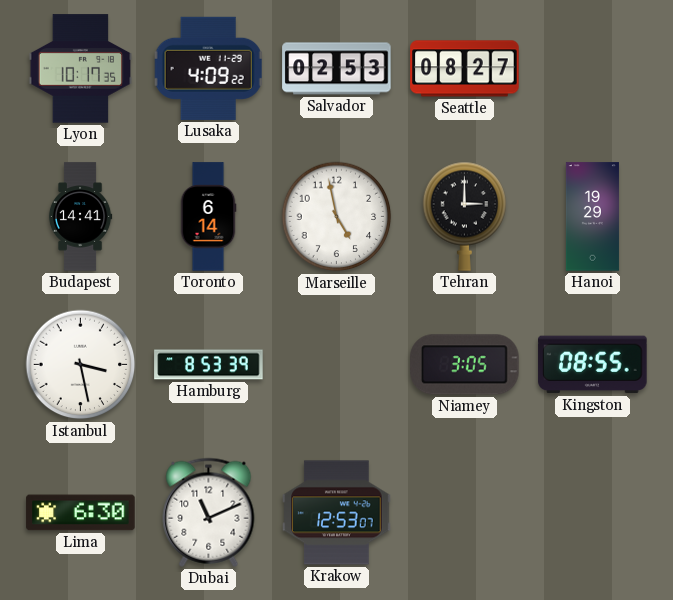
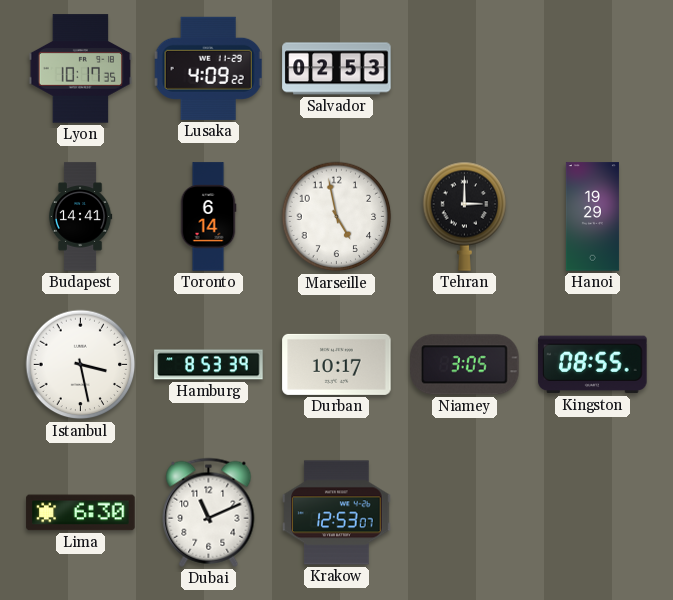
Seattle: 08:27 -> none
Durban: none -> 10:17
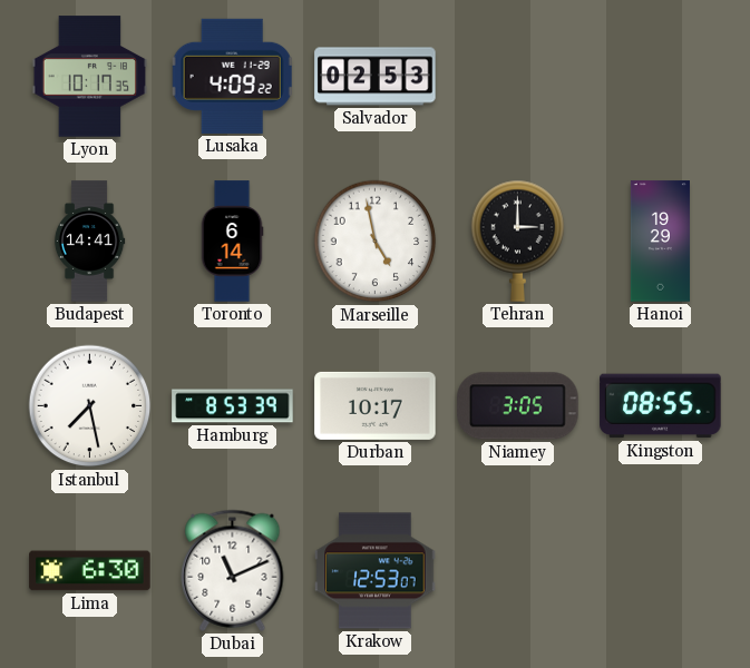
Istanbul: 3:28 -> 7:28
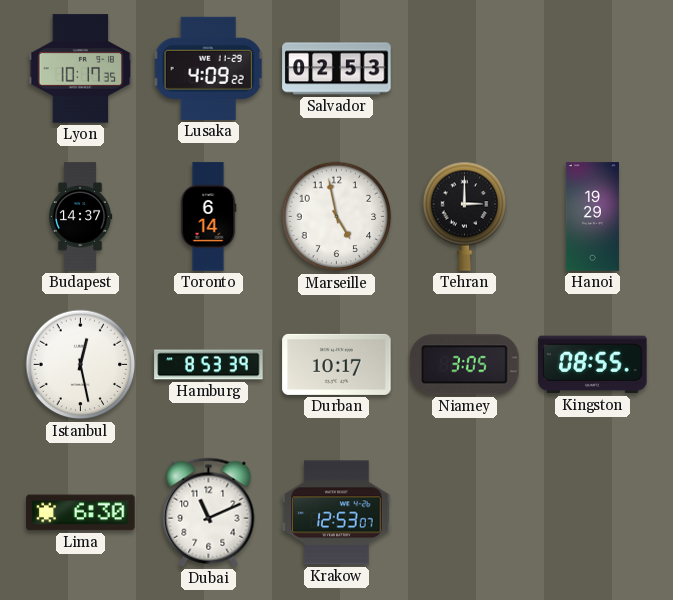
Budapest: 14:41 -> 14:37
Istanbul: 7:28 -> 12:28
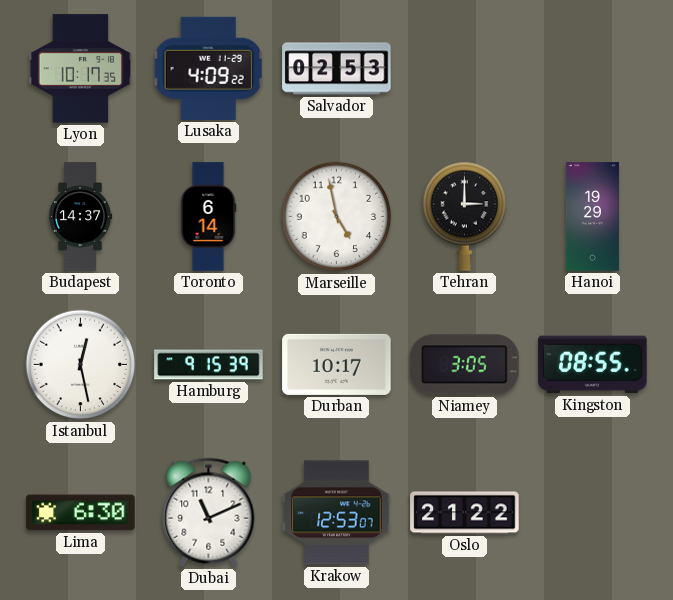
Hamburg: 8:53 -> 9:15
Oslo: none -> 21:22
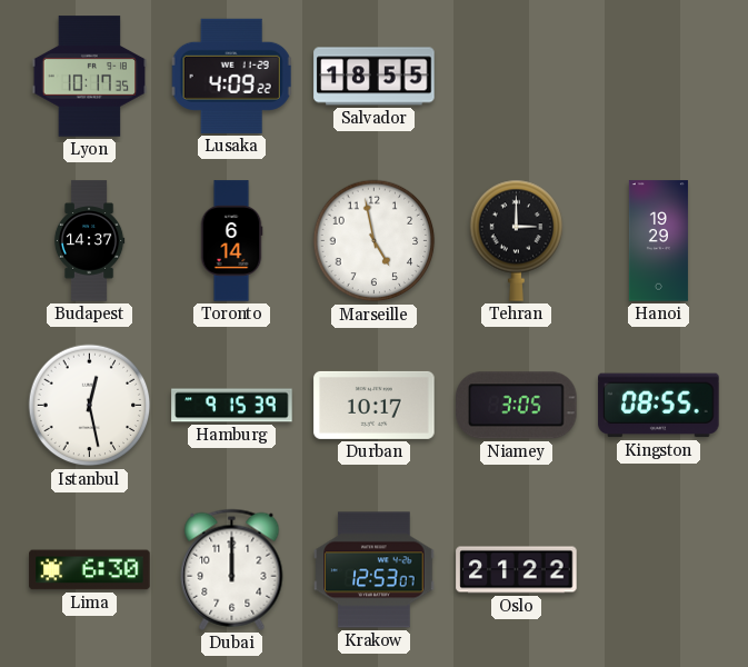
Salvador: 02:53 -> 18:55
Dubai: 11:11 -> 12:00
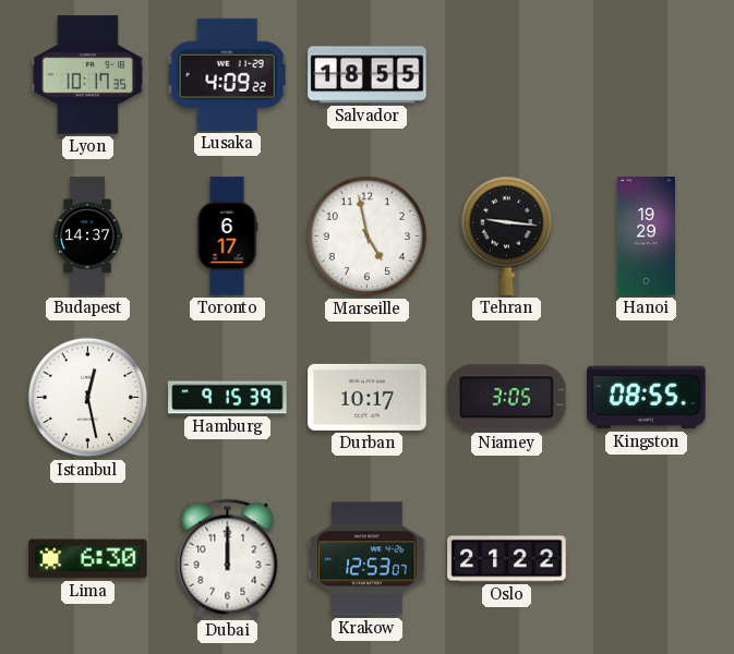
Toronto: 6:14 -> 6:17
Tehran: 3:00 -> 9:16
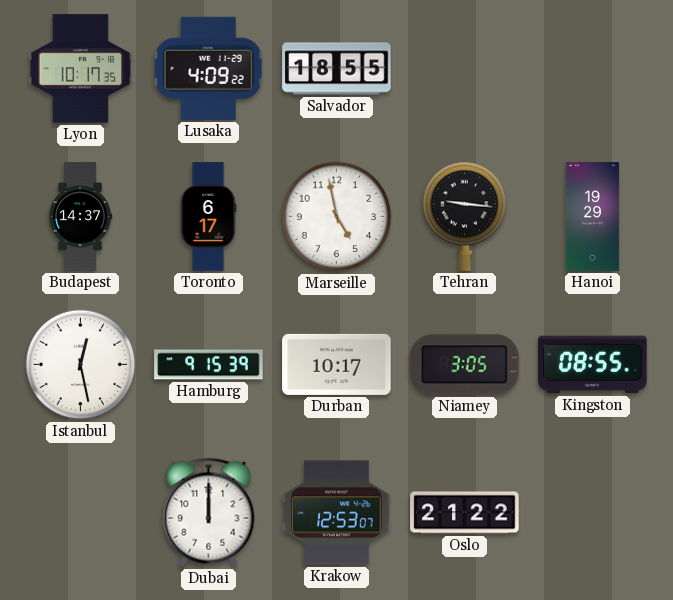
Lima: 6:30 -> none
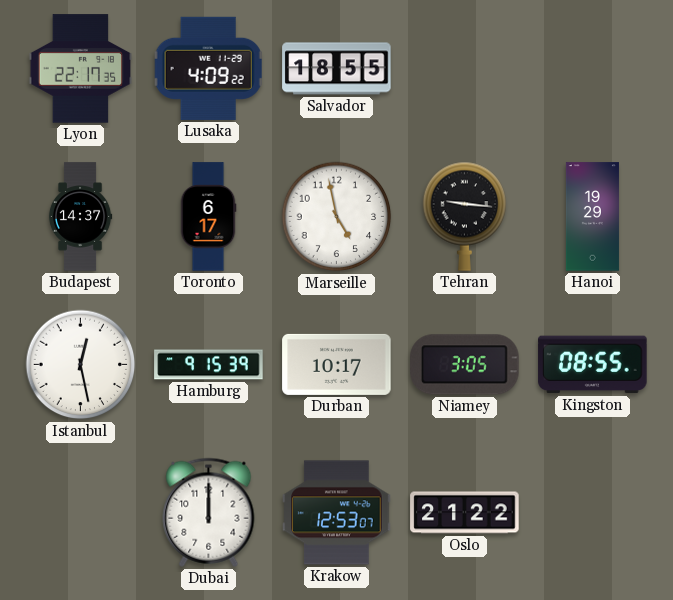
Lyon: 10:17 -> 22:17
